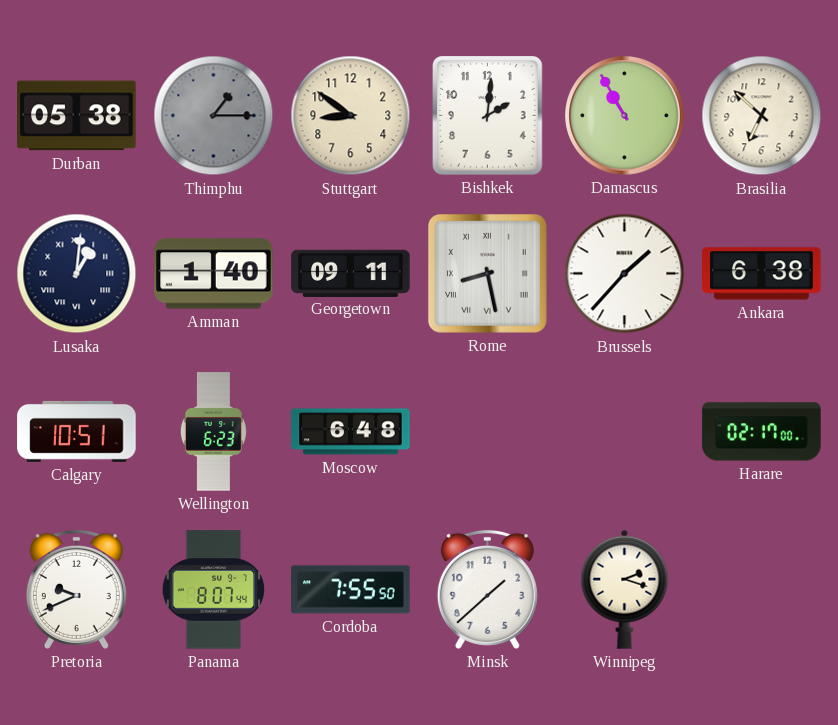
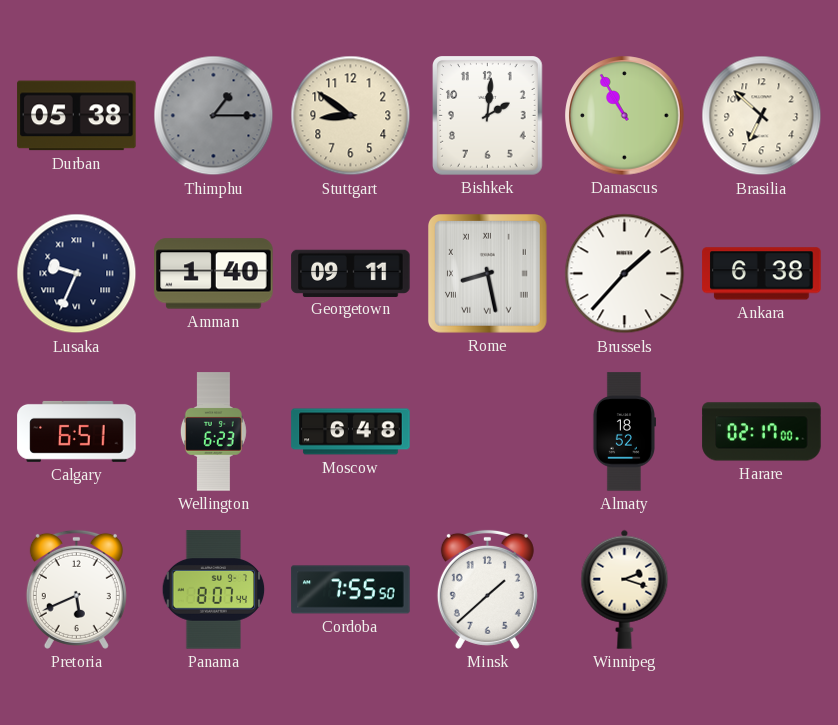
Lusaka: 1:01 -> 9:34
Calgary: 10:51 -> 6:51
Almaty: none -> 18:52
Pretoria: 9:41 -> 5:41
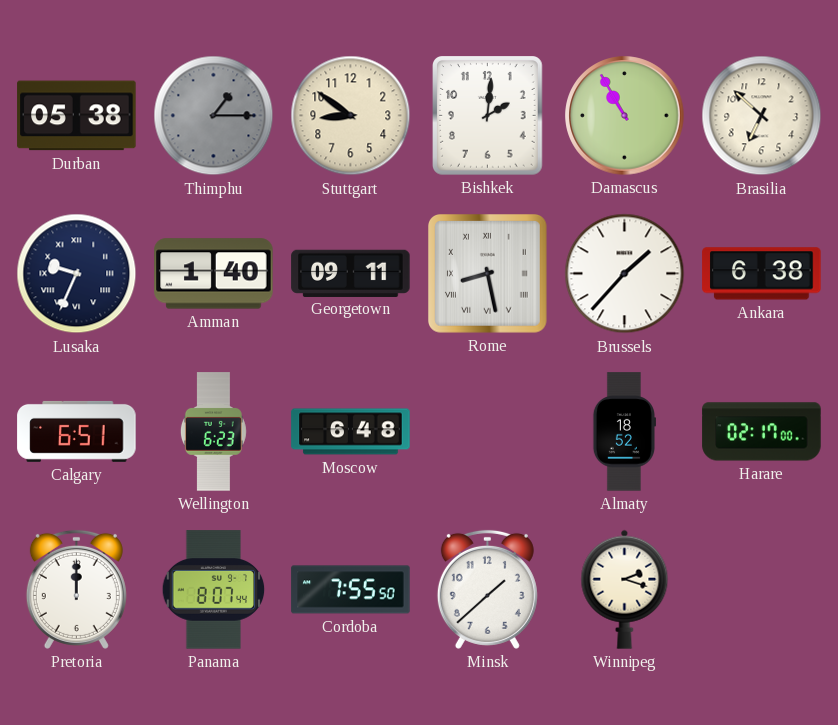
Pretoria: 5:41 -> 12:00
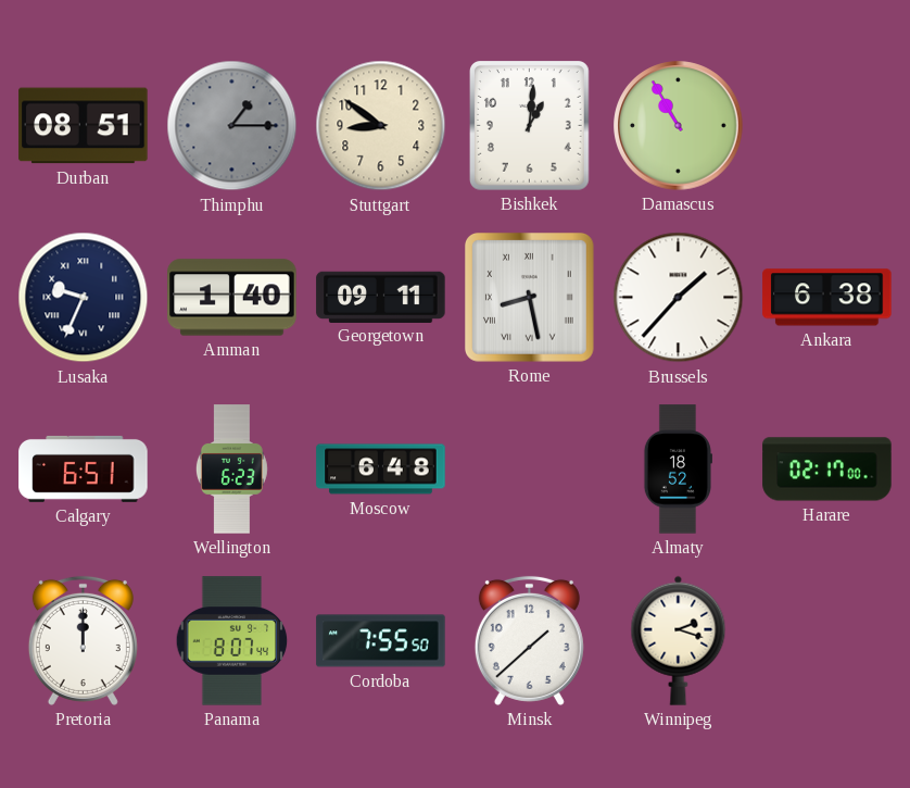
Durban: 05:38 -> 08:51
Bishkek: 2:01 -> 1:01
Brasilia: 6:52 -> none
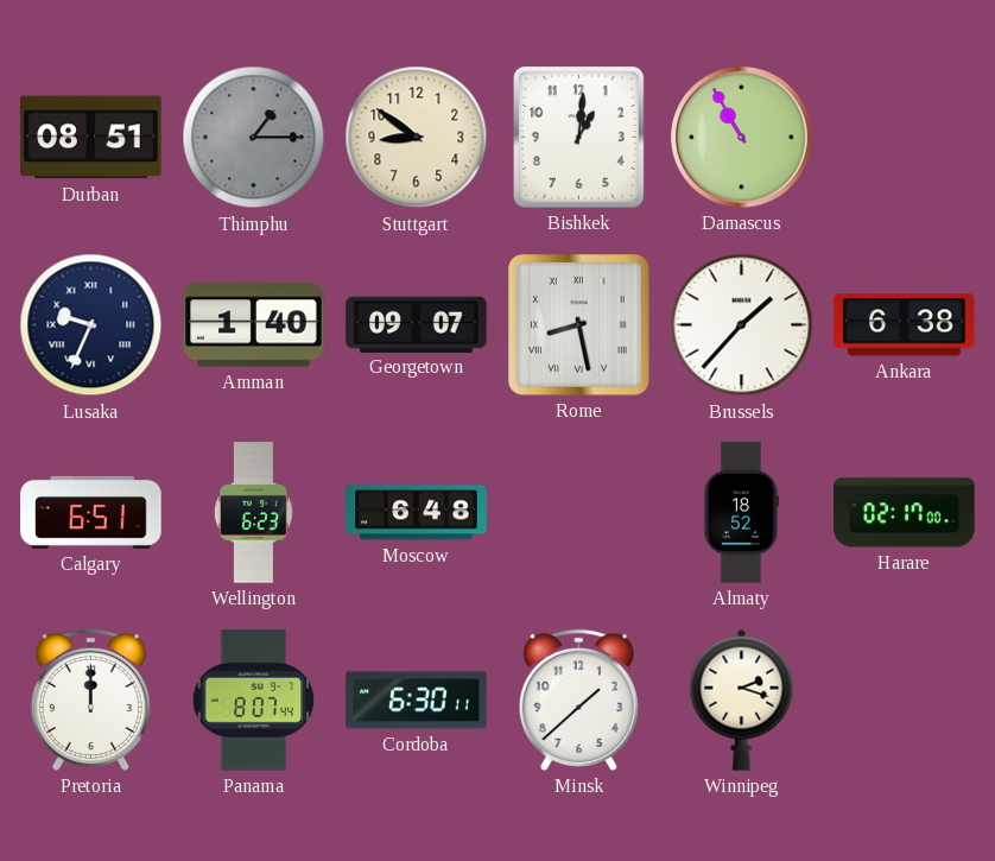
Georgetown: 09:11 -> 09:07
Cordoba: 7:55 -> 6:30
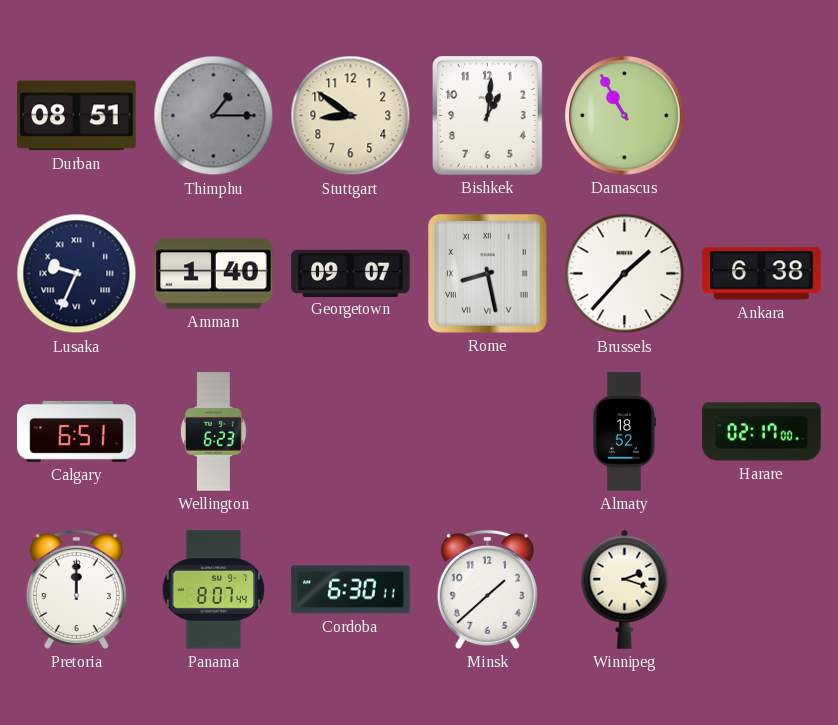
Moscow: 6:48 -> none
